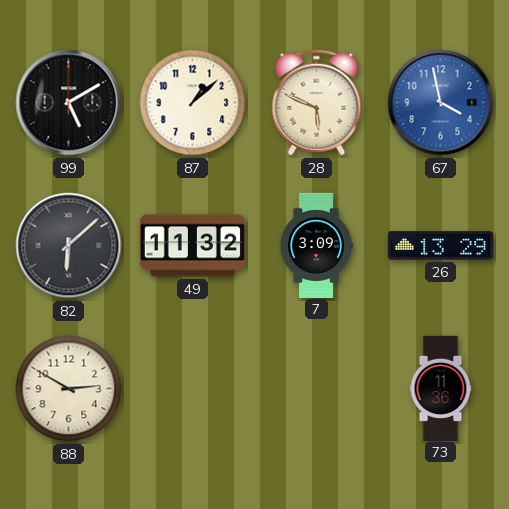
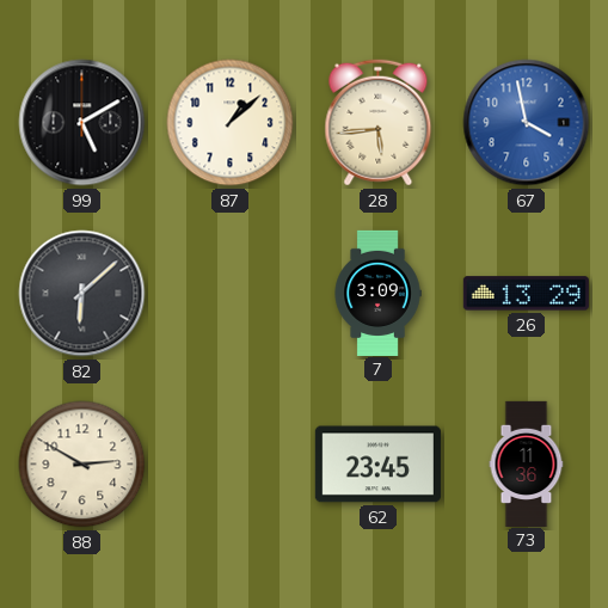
28: 5:49 -> 5:44
49: 11:32 -> none
62: none -> 23:45
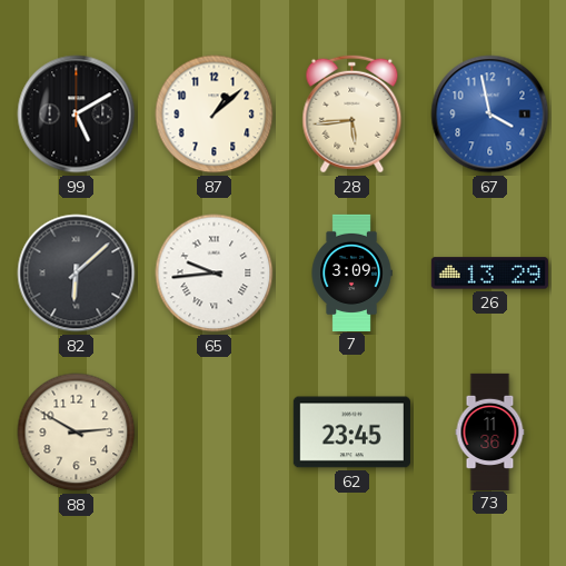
65: none -> 9:44
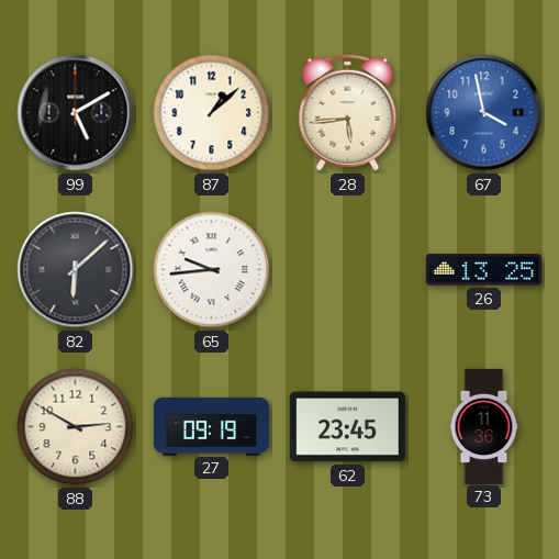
7: 3:09 -> none
26: 13:29 -> 13:25
27: none -> 09:19
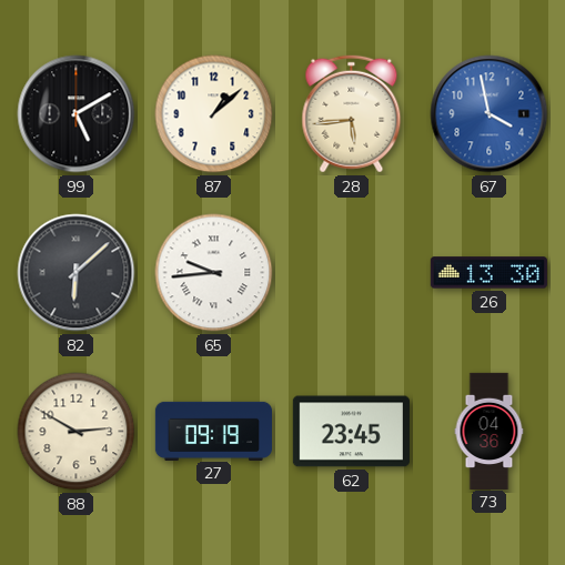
26: 13:25 -> 13:30
73: 11:36 -> 04:36
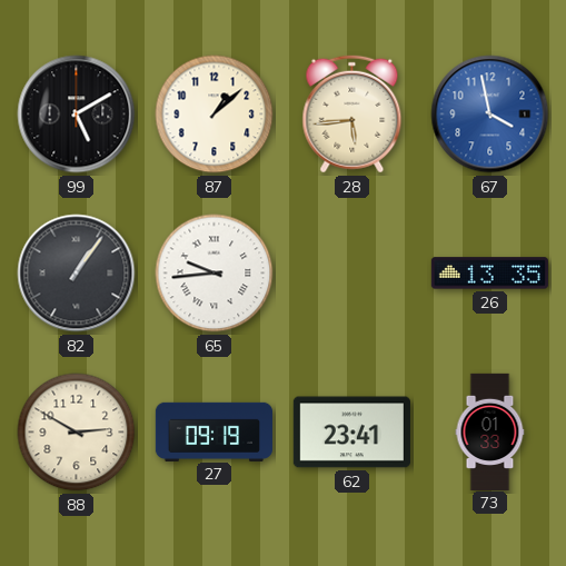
82: 6:08 -> 1:06
26: 13:30 -> 13:35
62: 23:45 -> 23:41
73: 04:36 -> 01:33
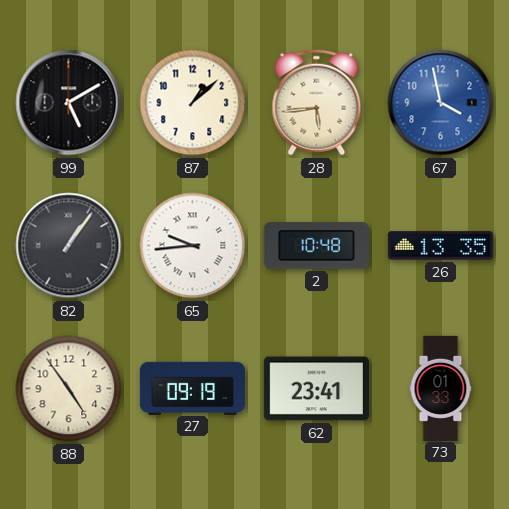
2: none -> 10:48
88: 2:50 -> 4:54
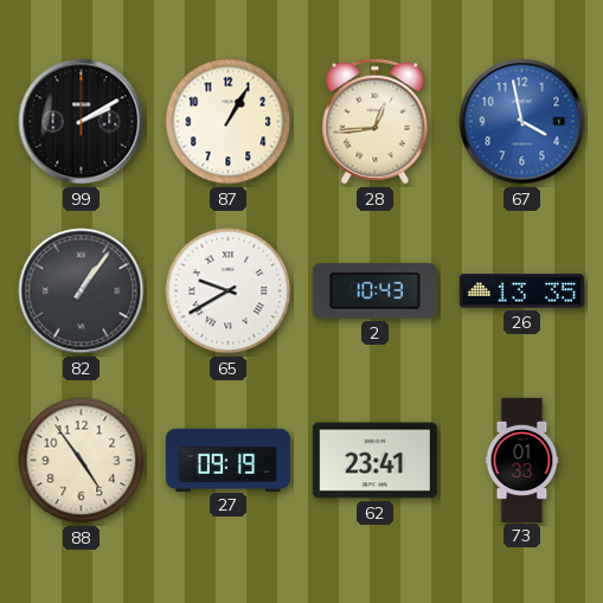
99: 5:10 -> 2:10
87: 1:08 -> 1:05
28: 5:44 -> 12:44
65: 9:44 -> 9:40
2: 10:48 -> 10:43
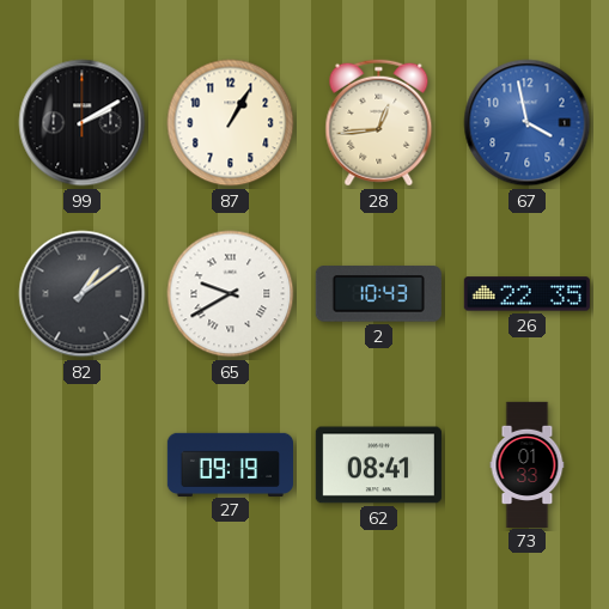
82: 1:06 -> 1:09
26: 13:35 -> 22:35
88: 4:54 -> none
62: 23:41 -> 08:41
